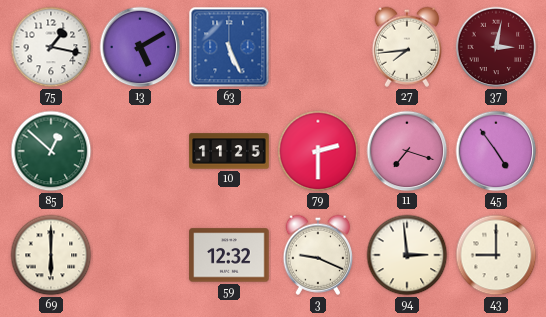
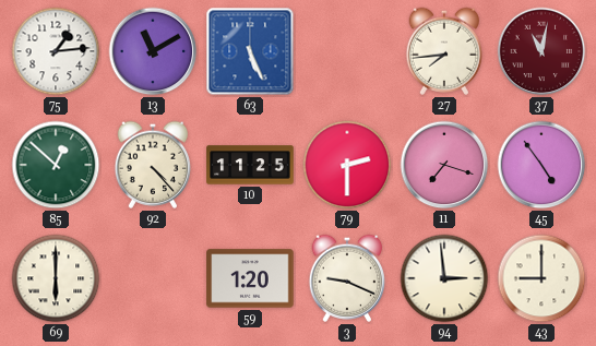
75: 1:17 -> 1:14
13: 5:10 -> 11:10
37: 3:02 -> 11:02
92: none -> 4:23
59: 12:32 -> 1:20
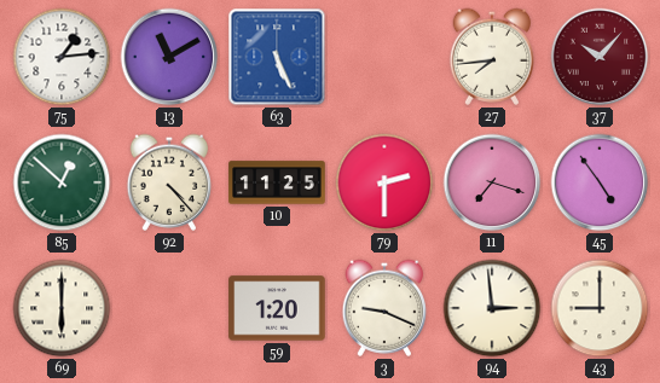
37: 11:02 -> 10:07
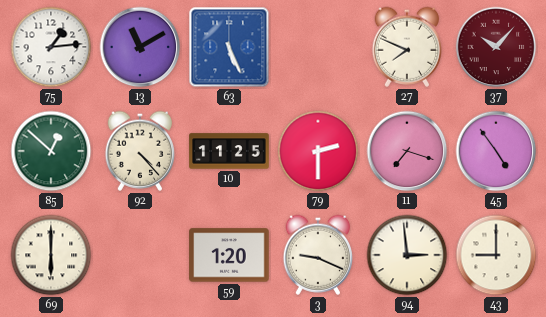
27: 7:44 -> 7:49
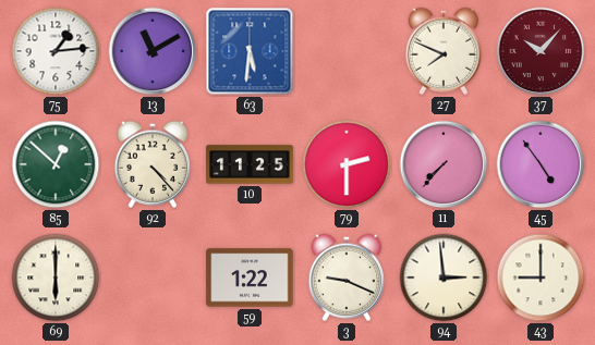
63: 5:26 -> 5:31
11: 7:18 -> 7:37
59: 1:20 -> 1:22
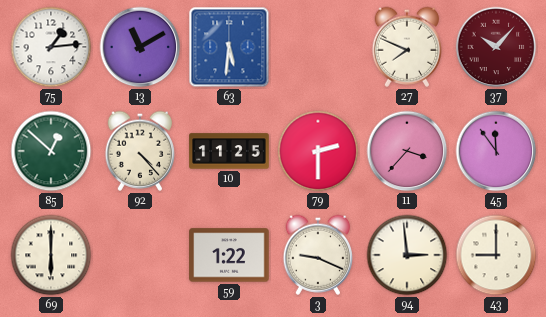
11: 7:37 -> 3:37
45: 4:54 -> 11:54
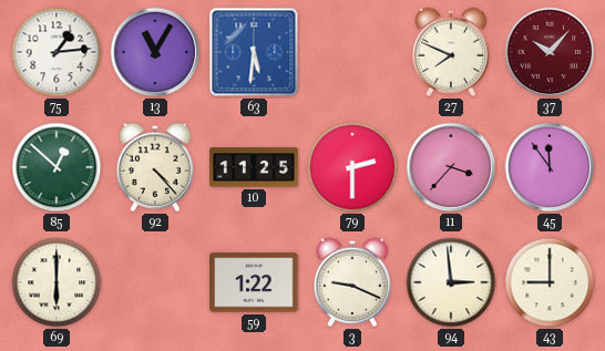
13: 11:10 -> 11:05
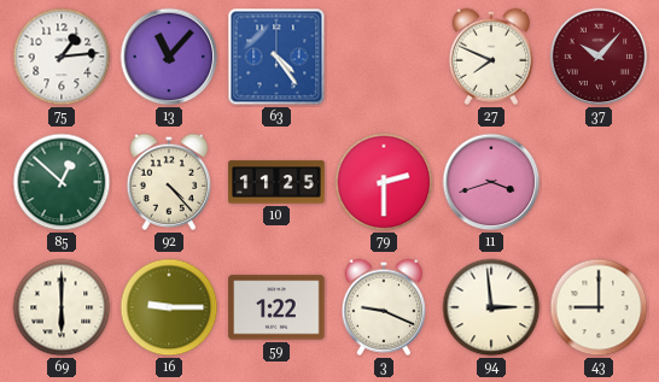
13: 11:05 -> 11:07
63: 5:31 -> 4:24
11: 3:37 -> 3:42
45: 11:54 -> none
16: none -> 9:15
